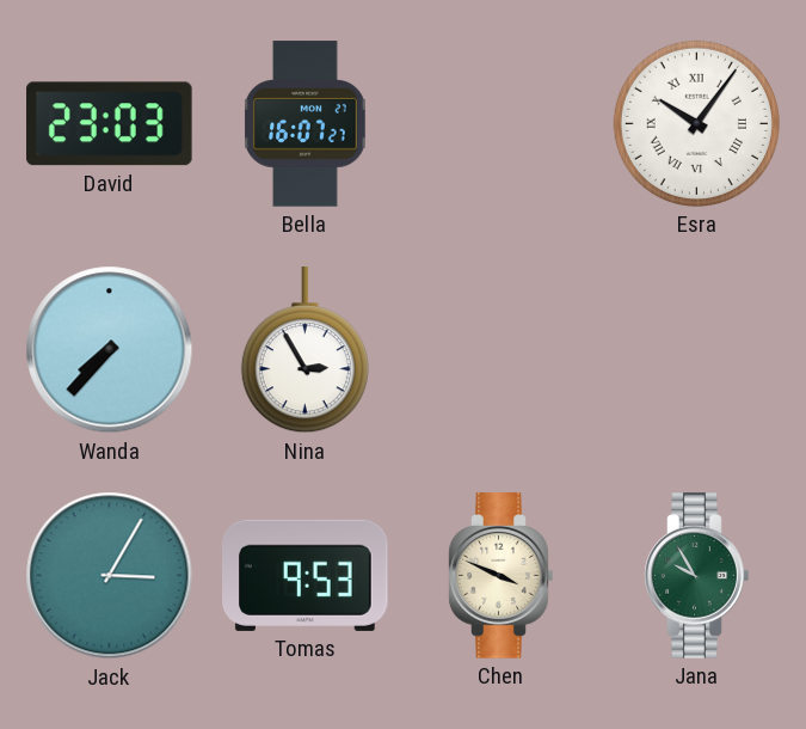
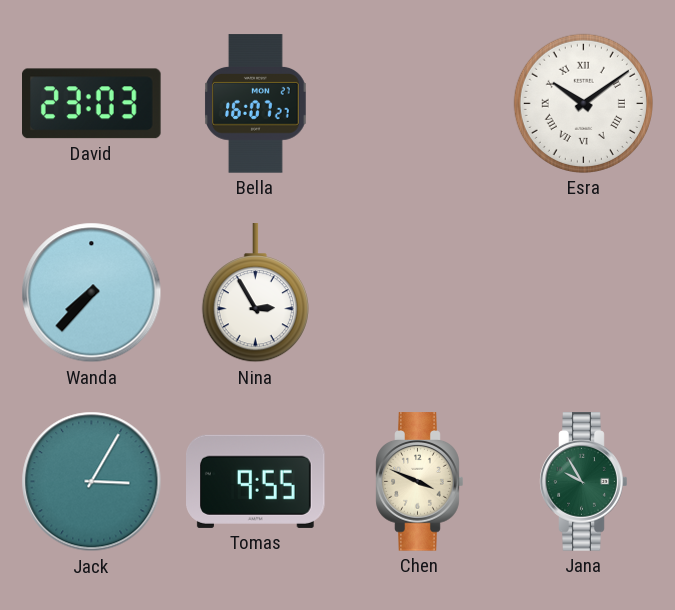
Esra: 10:06 -> 10:09
Tomas: 9:53 -> 9:55
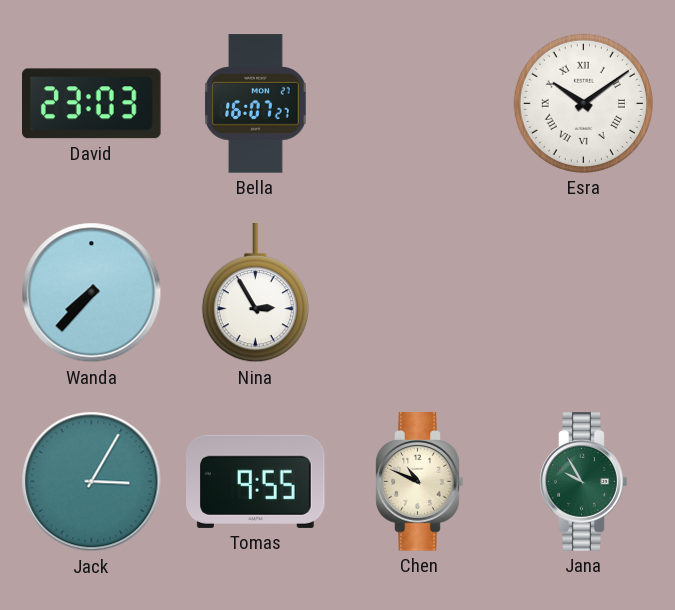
Chen: 3:49 -> 10:49
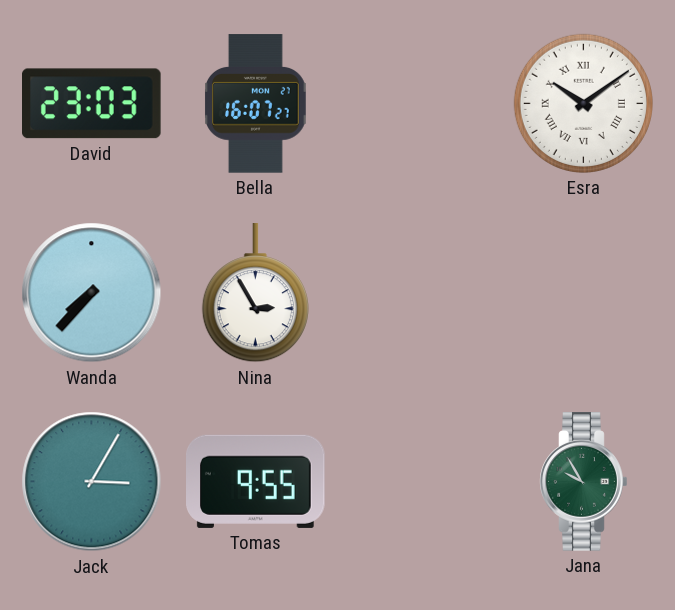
Chen: 10:49 -> none
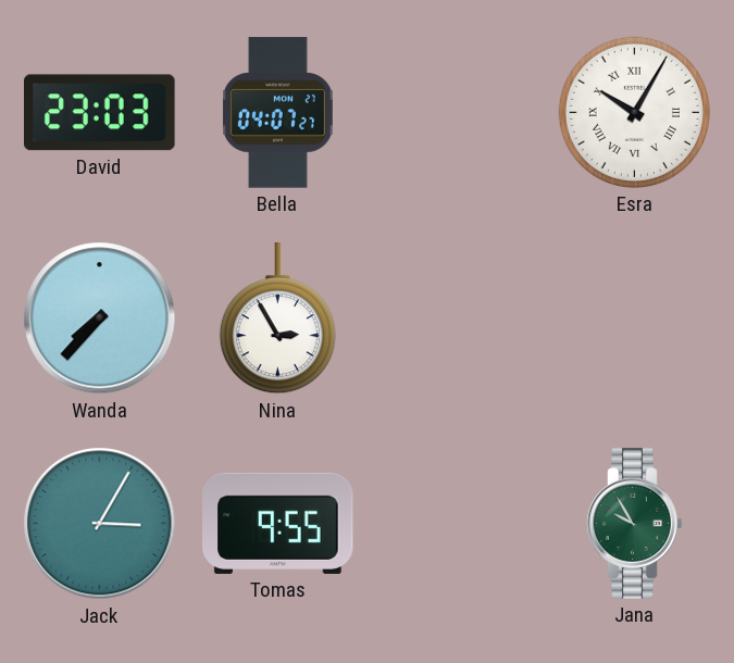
Bella: 16:07 -> 04:07
Esra: 10:09 -> 10:05
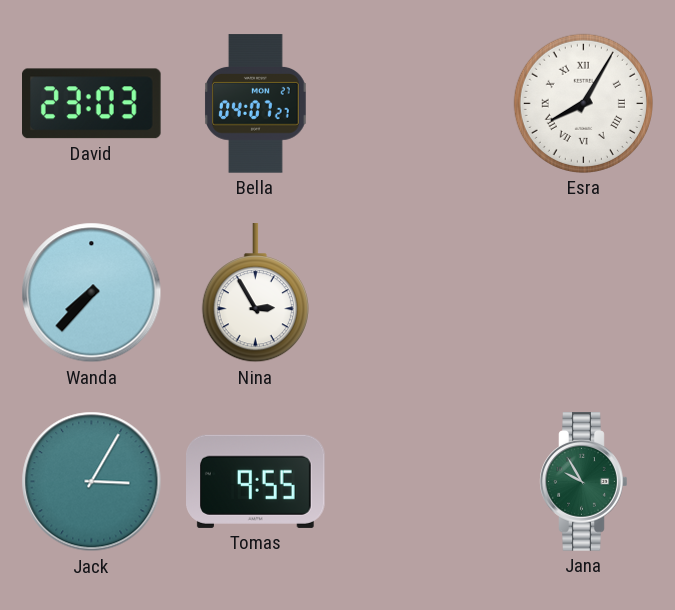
Esra: 10:05 -> 8:05
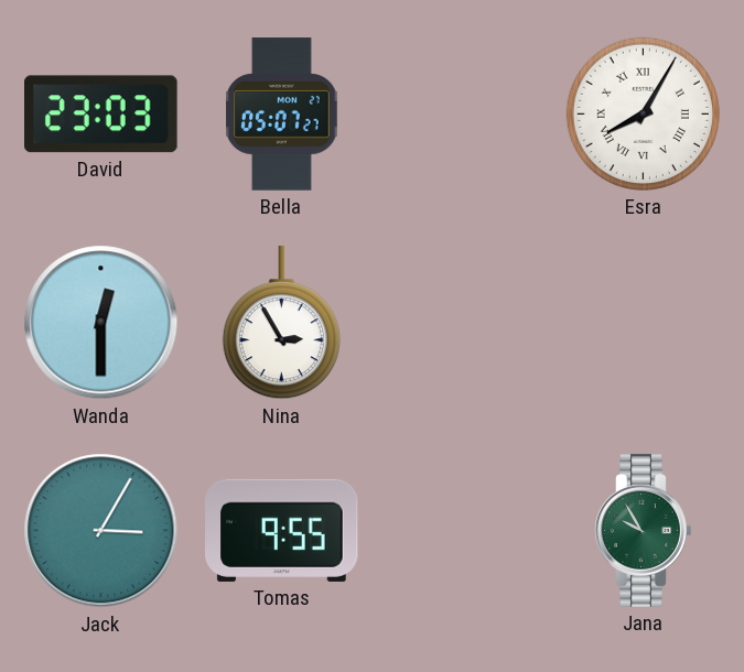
Bella: 04:07 -> 05:07
Wanda: 7:37 -> 12:30
